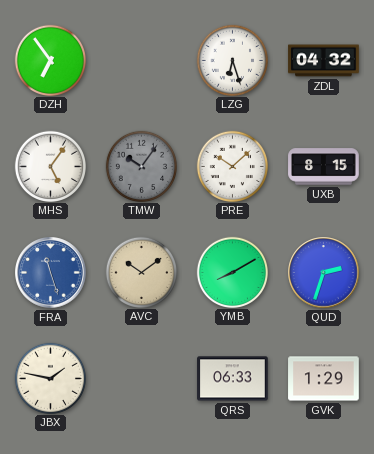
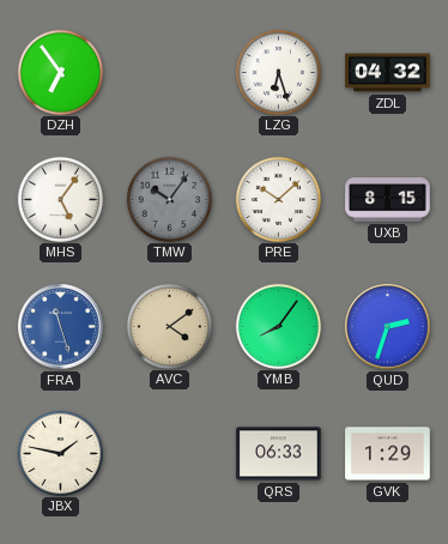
AVC: 10:09 -> 4:09
YMB: 8:10 -> 8:06
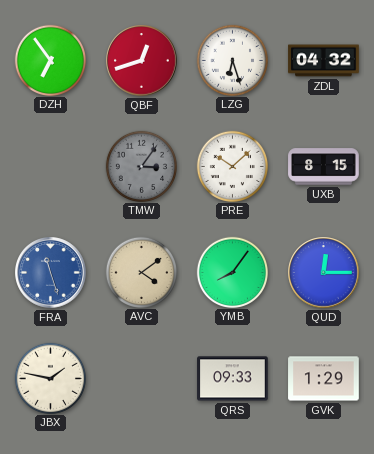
QBF: none -> 12:42
MHS: 5:06 -> none
TMW: 10:06 -> 3:06
QUD: 2:33 -> 12:15
QRS: 06:33 -> 09:33
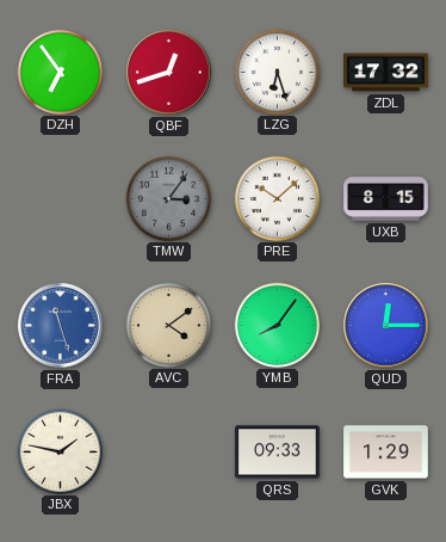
ZDL: 04:32 -> 17:32
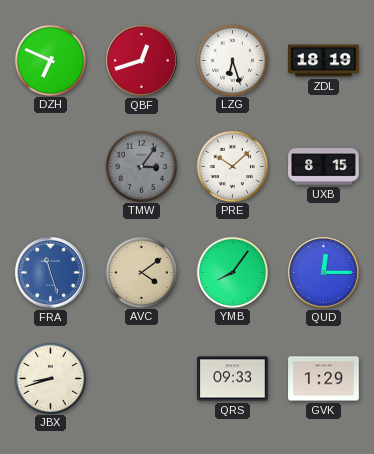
DZH: 6:54 -> 6:49
ZDL: 17:32 -> 18:19
JBX: 1:47 -> 8:42
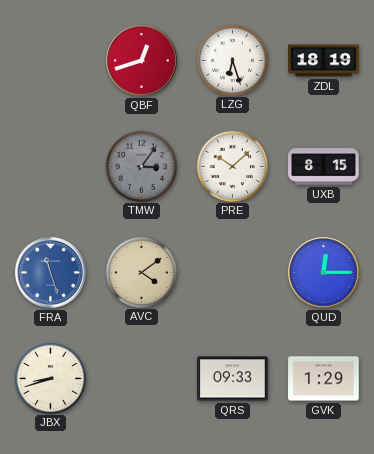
DZH: 6:49 -> none
YMB: 8:06 -> none
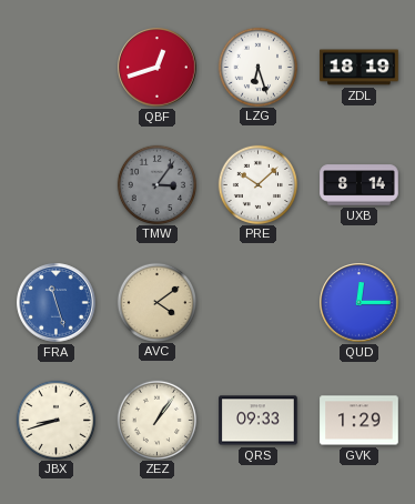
UXB: 8:15 -> 8:14
ZEZ: none -> 1:06
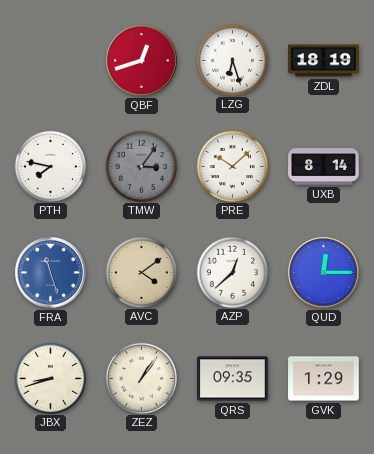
PTH: none -> 7:47
AZP: none -> 12:38
QRS: 09:33 -> 09:35
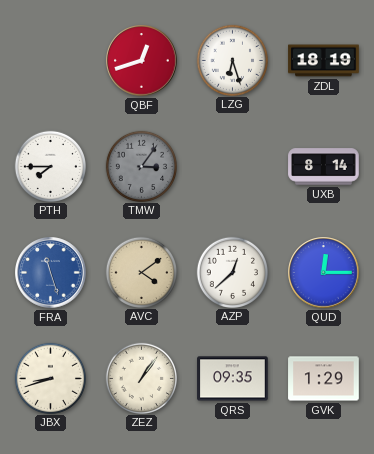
PTH: 7:47 -> 7:45
PRE: 10:08 -> none
